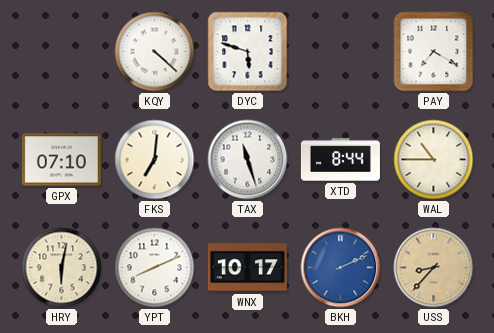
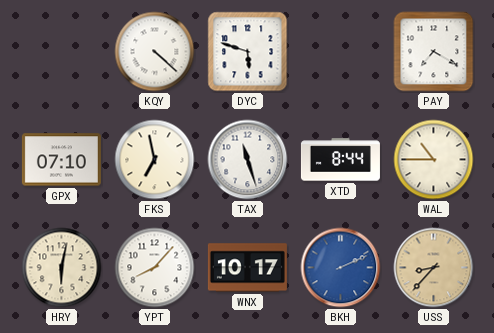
FKS: 7:01 -> 6:58
YPT: 8:11 -> 8:07
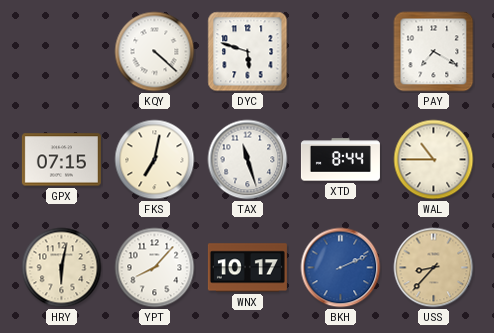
GPX: 07:10 -> 07:15
FKS: 6:58 -> 7:02
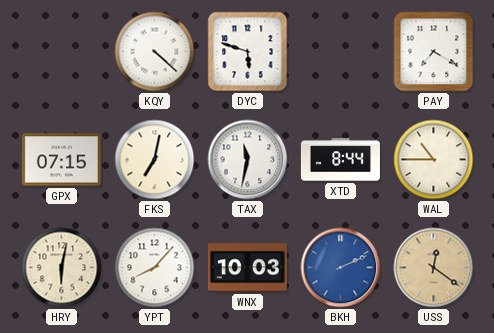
TAX: 11:27 -> 11:32
WNX: 10:17 -> 10:03
USS: 8:37 -> 12:21
